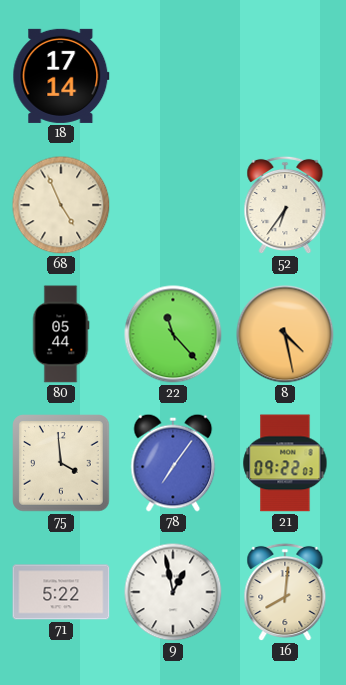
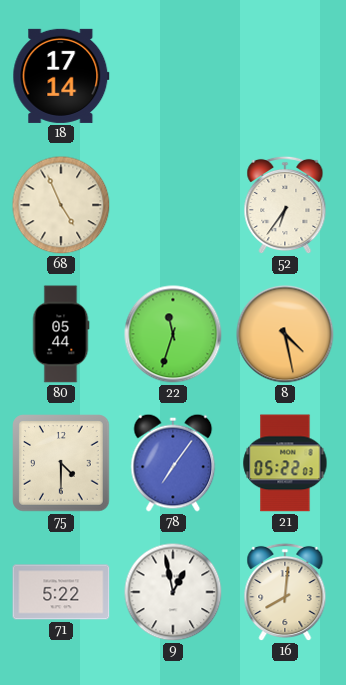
22: 11:23 -> 11:33
75: 3:59 -> 4:30
21: 09:22 -> 05:22
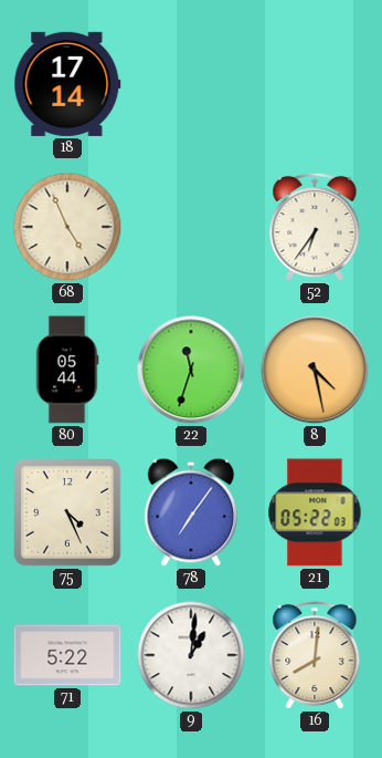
75: 4:30 -> 4:26
9: 12:58 -> 1:01
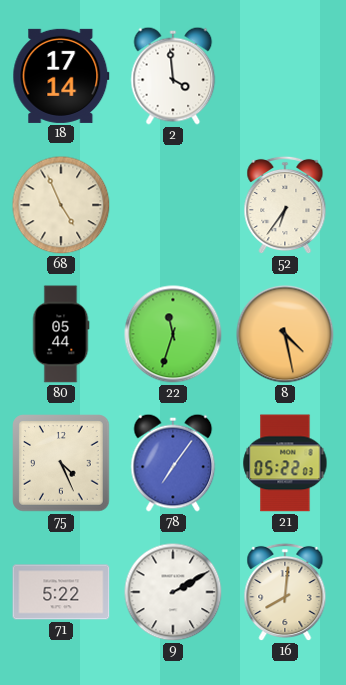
2: none -> 3:59
9: 1:01 -> 2:10
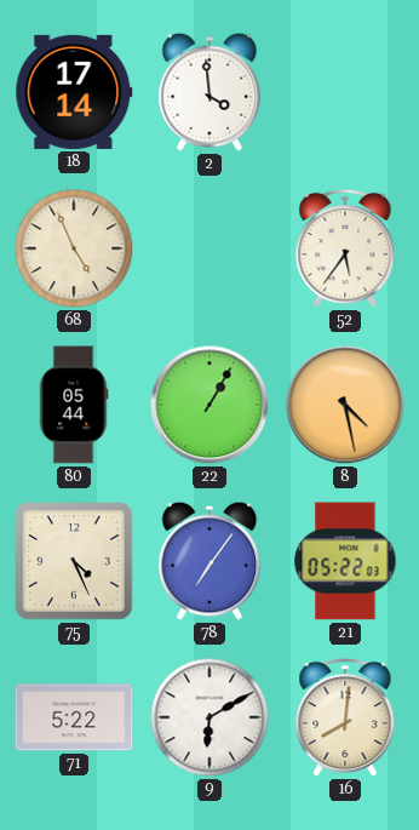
52: 6:36 -> 5:36
22: 11:33 -> 1:05
9: 2:10 -> 6:10
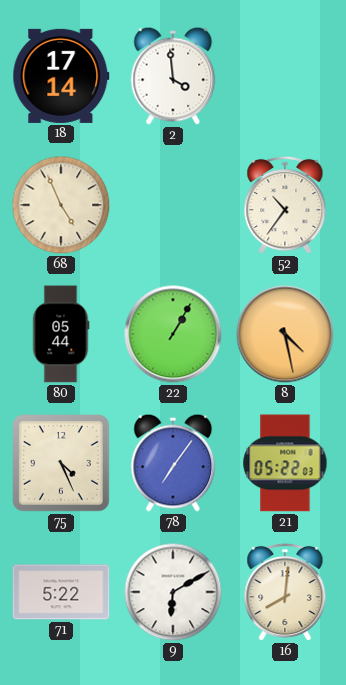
52: 5:36 -> 10:36
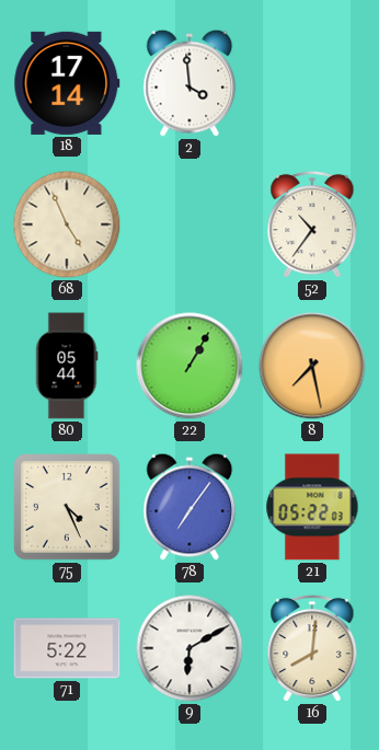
8: 4:28 -> 7:28
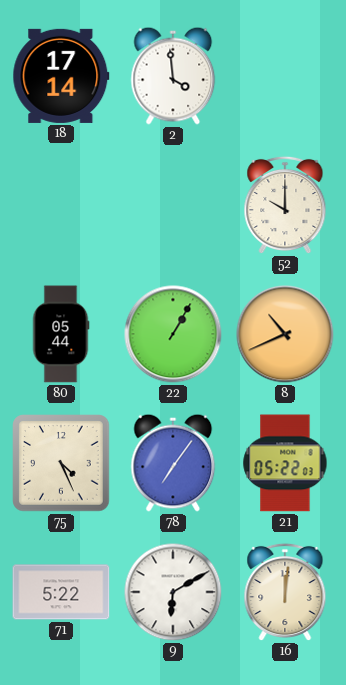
68: 4:56 -> none
52: 10:36 -> 10:00
8: 7:28 -> 10:41
16: 8:01 -> 12:01
